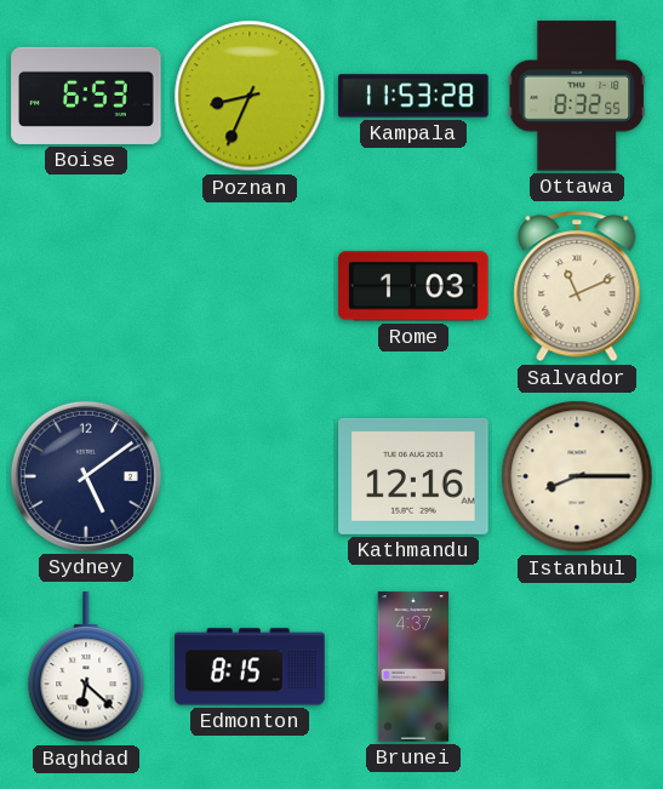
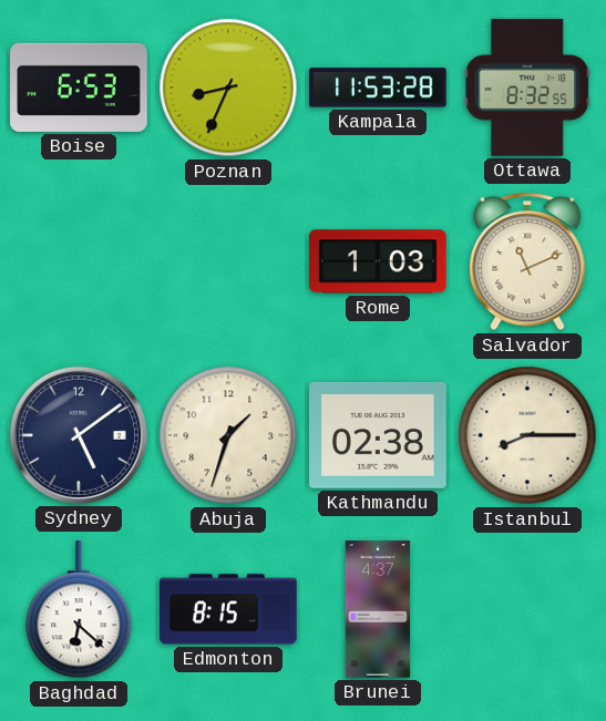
Abuja: none -> 1:33
Kathmandu: 12:16 -> 02:38
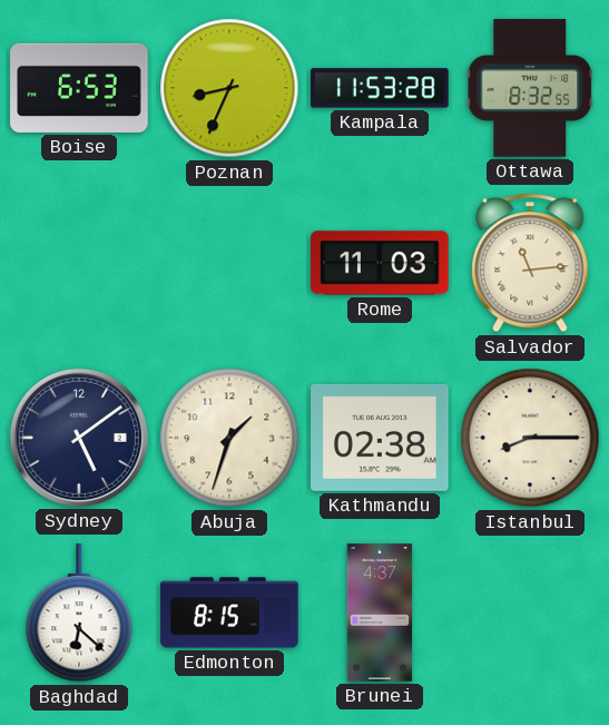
Rome: 1:03 -> 11:03
Salvador: 11:11 -> 11:14
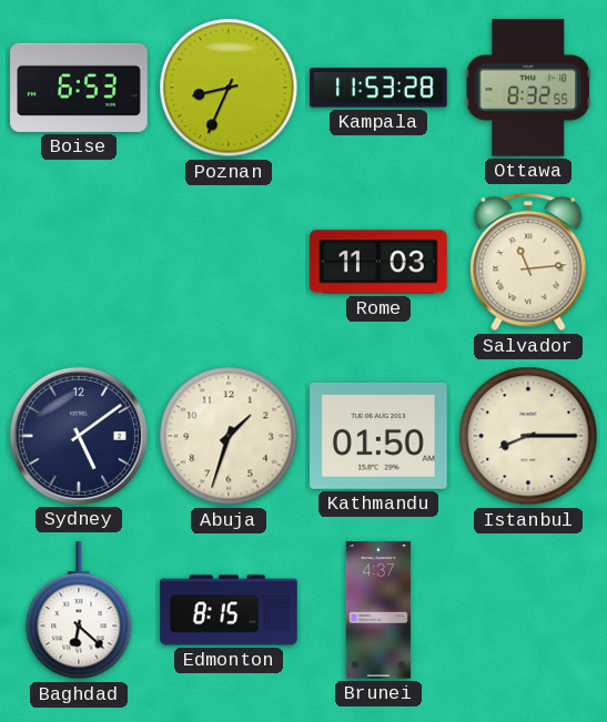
Kathmandu: 02:38 -> 01:50
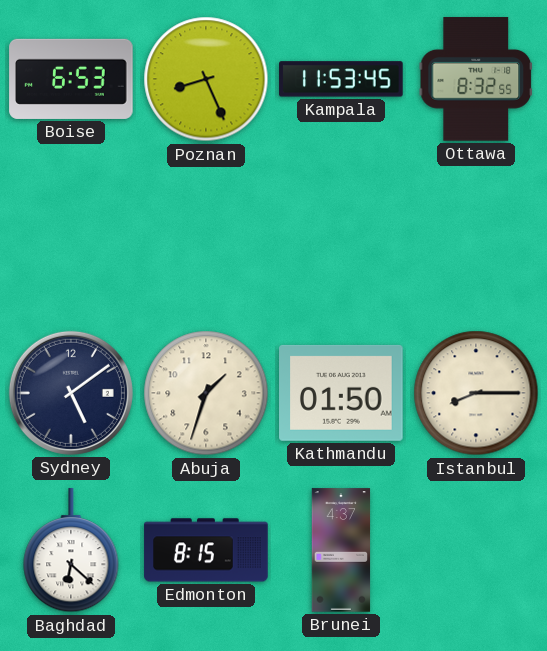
Poznan: 8:34 -> 8:26
Kampala: 11:53:28 -> 11:53:45
Rome: 11:03 -> none
Salvador: 11:14 -> none
